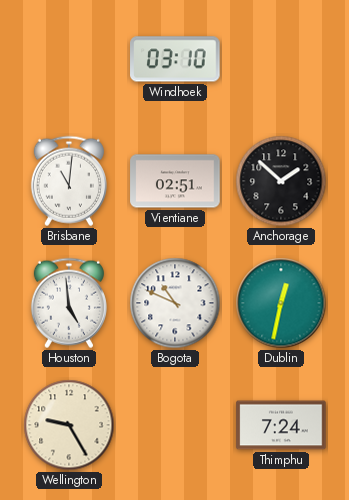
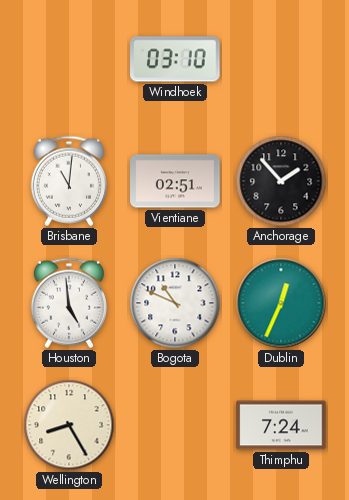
Anchorage: 1:52 -> 1:53
Dublin: 12:32 -> 12:34
Wellington: 9:25 -> 8:25
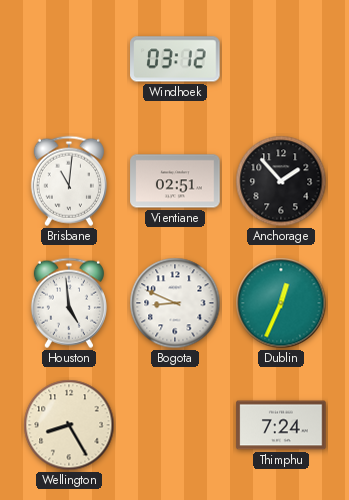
Windhoek: 03:10 -> 03:12
Bogota: 10:49 -> 8:49
